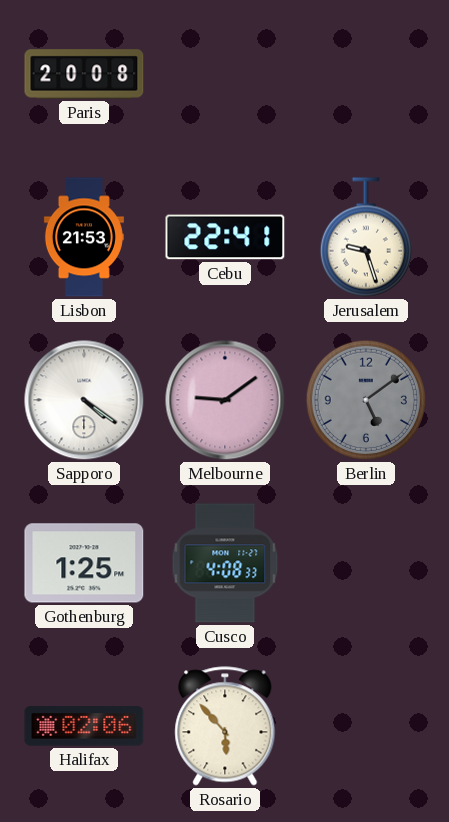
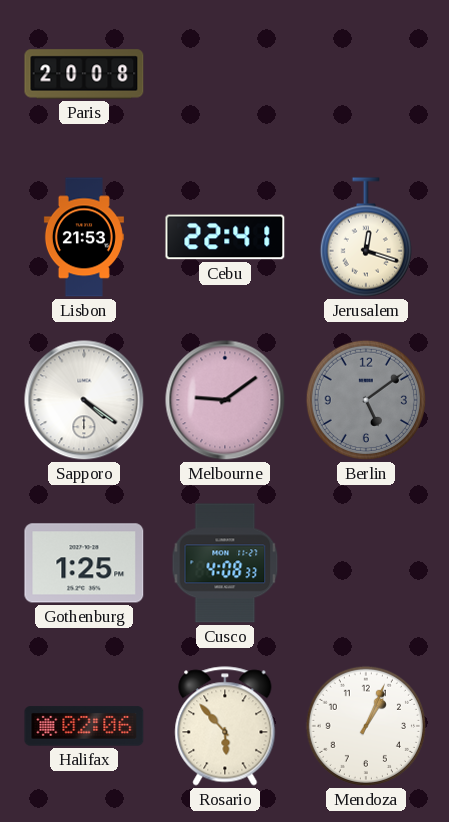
Jerusalem: 9:27 -> 12:18
Mendoza: none -> 1:04
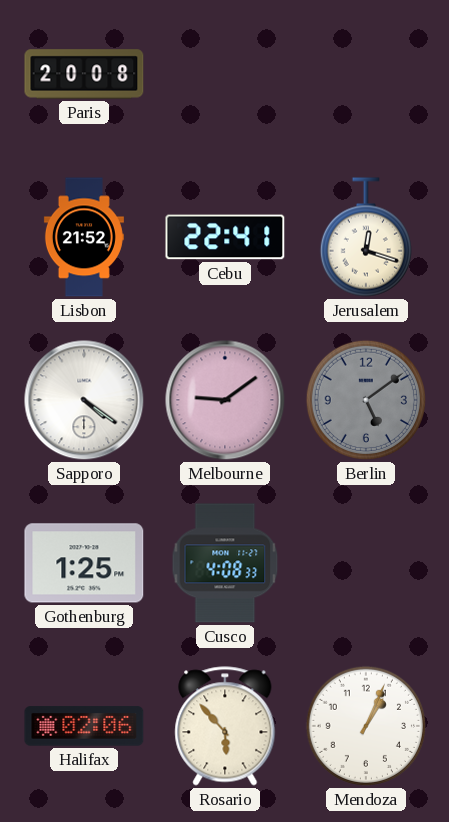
Lisbon: 21:53 -> 21:52
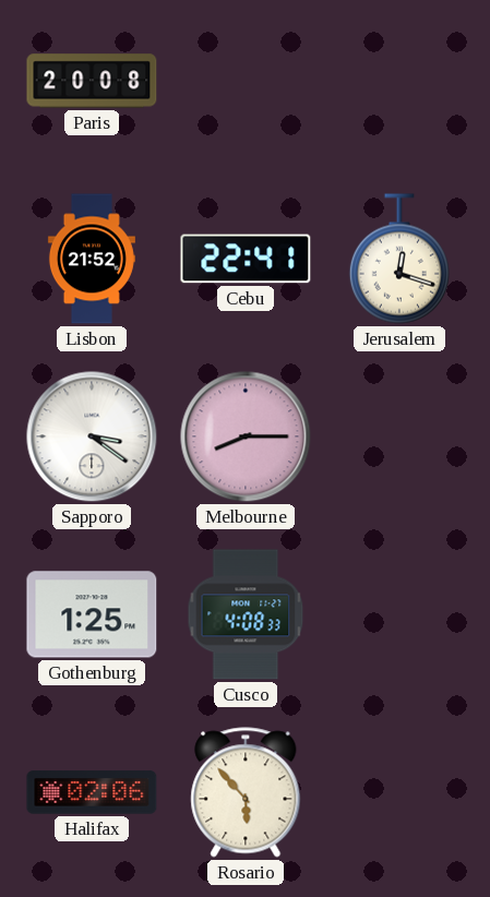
Sapporo: 4:21 -> 3:21
Melbourne: 9:09 -> 8:15
Berlin: 5:09 -> none
Mendoza: 1:04 -> none
